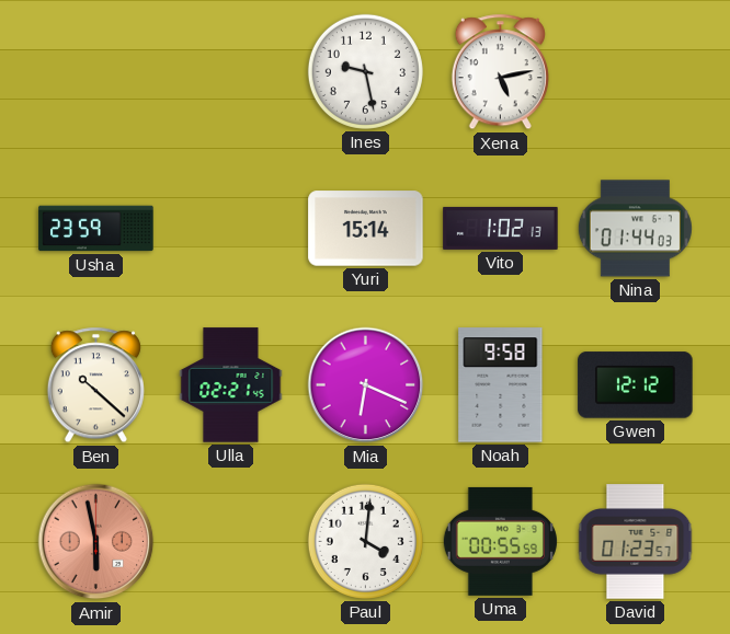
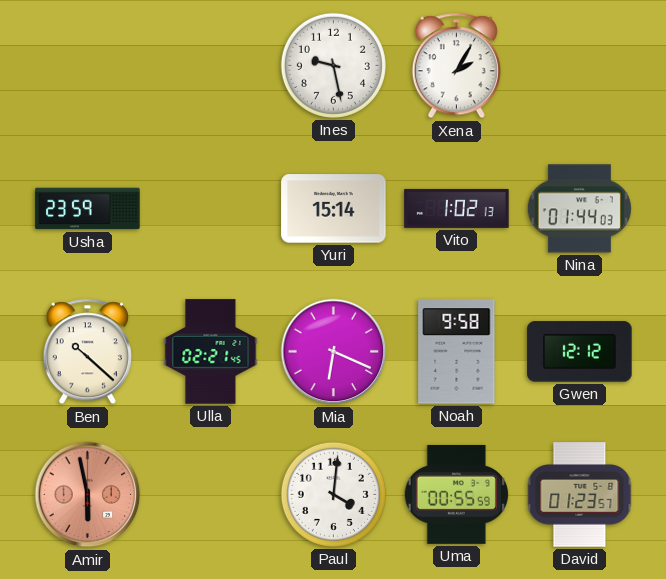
Xena: 5:13 -> 2:05
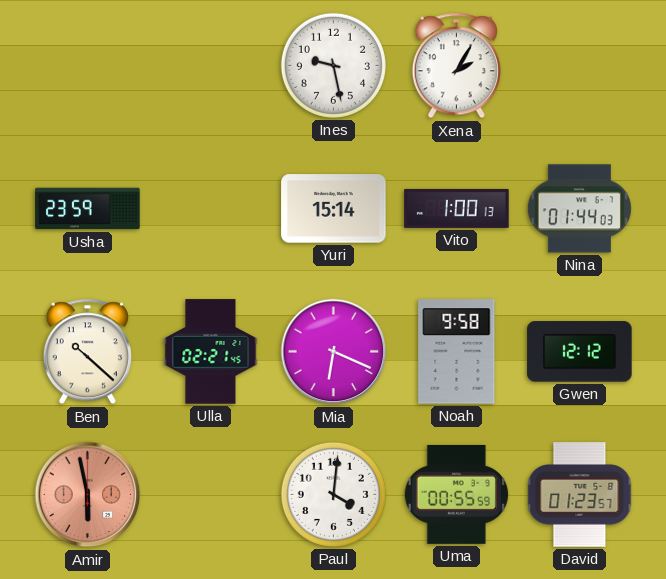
Vito: 1:02 -> 1:00
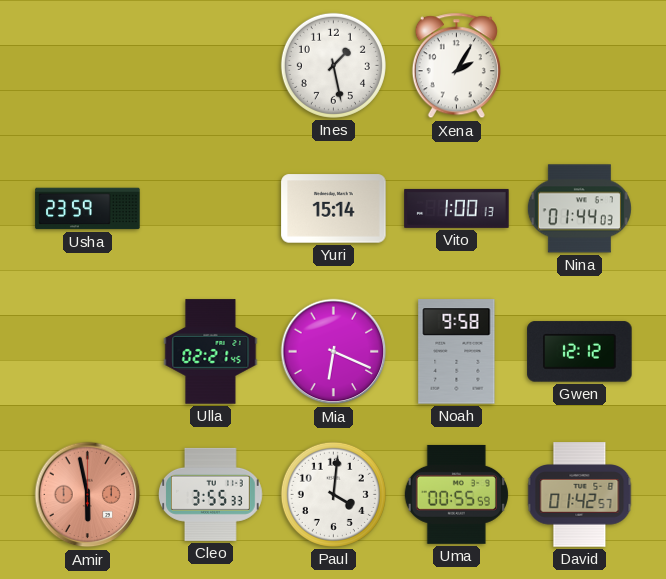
Ines: 9:28 -> 1:28
Ben: 10:22 -> none
Cleo: none -> 3:55
David: 01:23 -> 01:42
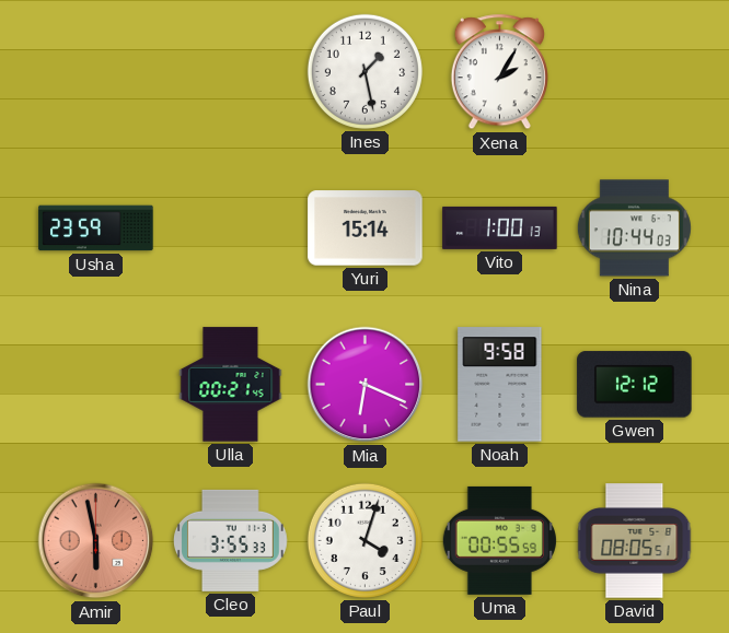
Nina: 01:44 -> 10:44
Ulla: 02:21 -> 00:21
Paul: 4:01 -> 4:03
David: 01:42 -> 08:05
